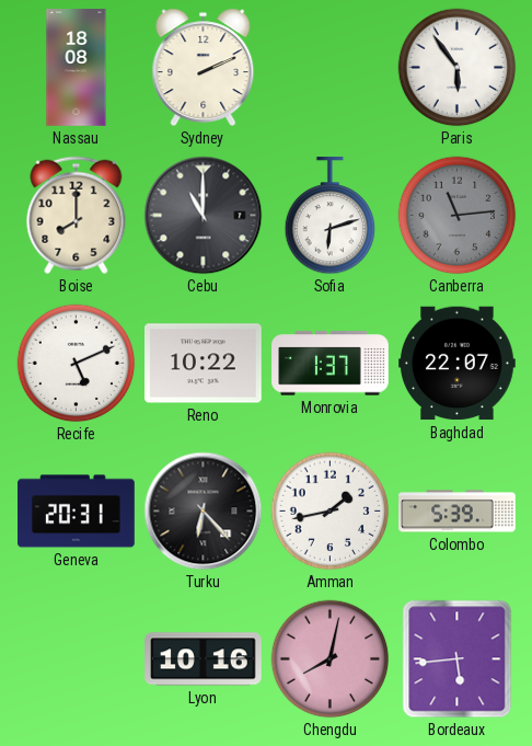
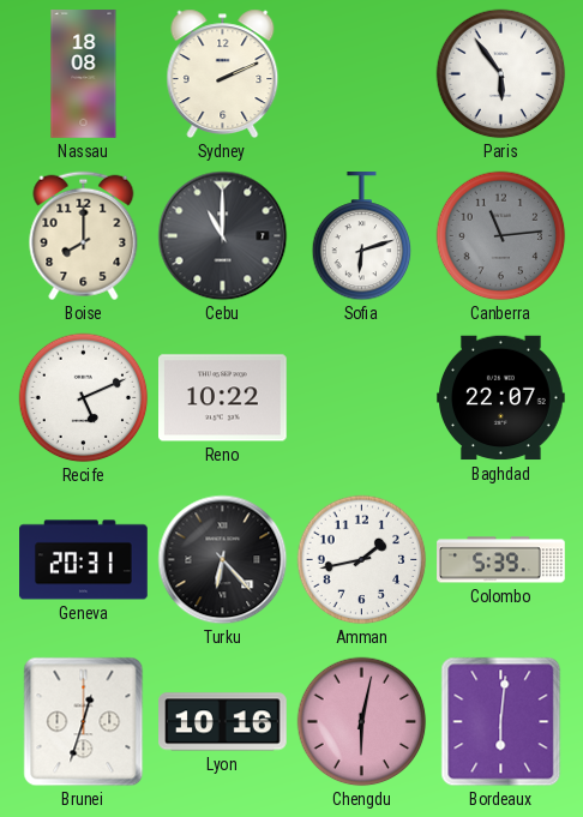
Monrovia: 1:37 -> none
Brunei: none -> 12:33
Chengdu: 8:02 -> 6:02
Bordeaux: 5:44 -> 6:01
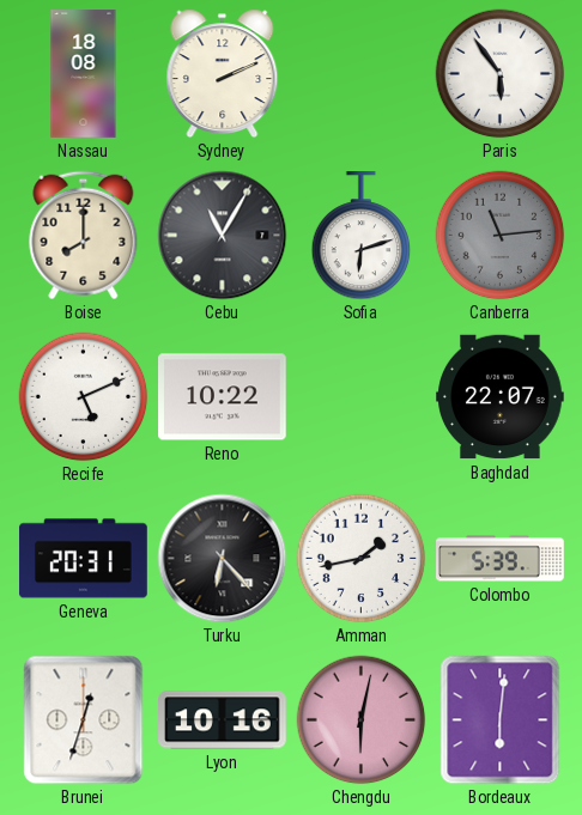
Cebu: 11:00 -> 11:05
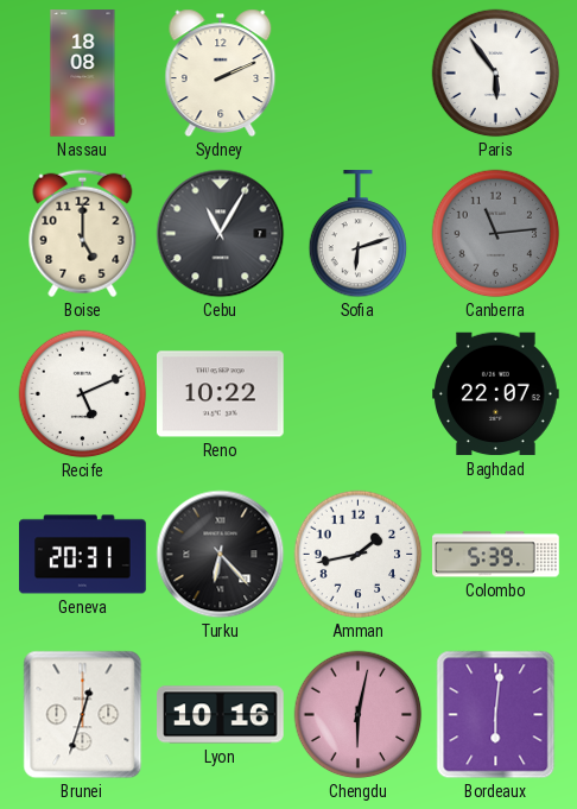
Boise: 8:00 -> 5:00
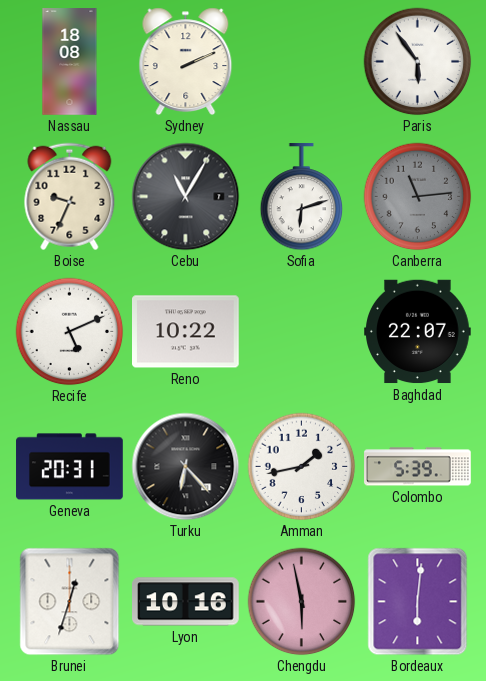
Boise: 5:00 -> 9:34
Chengdu: 6:02 -> 5:58
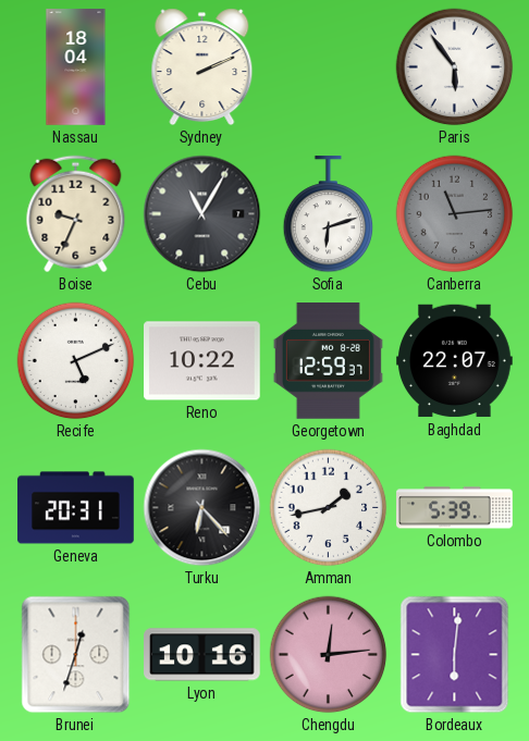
Nassau: 18:08 -> 18:04
Georgetown: none -> 12:59
Chengdu: 5:58 -> 12:14
